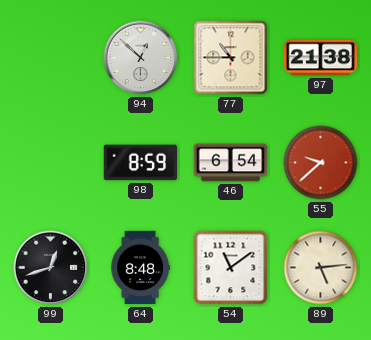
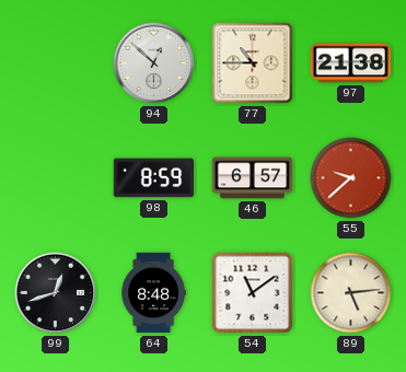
46: 6:54 -> 6:57
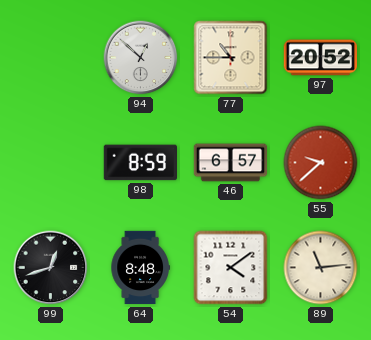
97: 21:38 -> 20:52
54: 11:09 -> 4:09
89: 5:14 -> 11:14
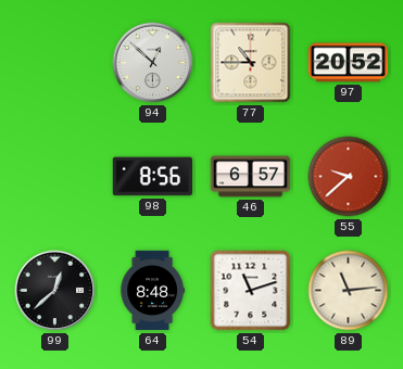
98: 8:59 -> 8:56
99: 12:42 -> 12:38
54: 4:09 -> 11:12
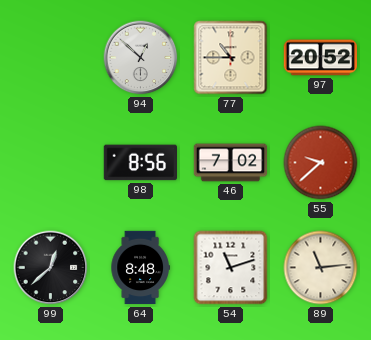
46: 6:57 -> 7:02
